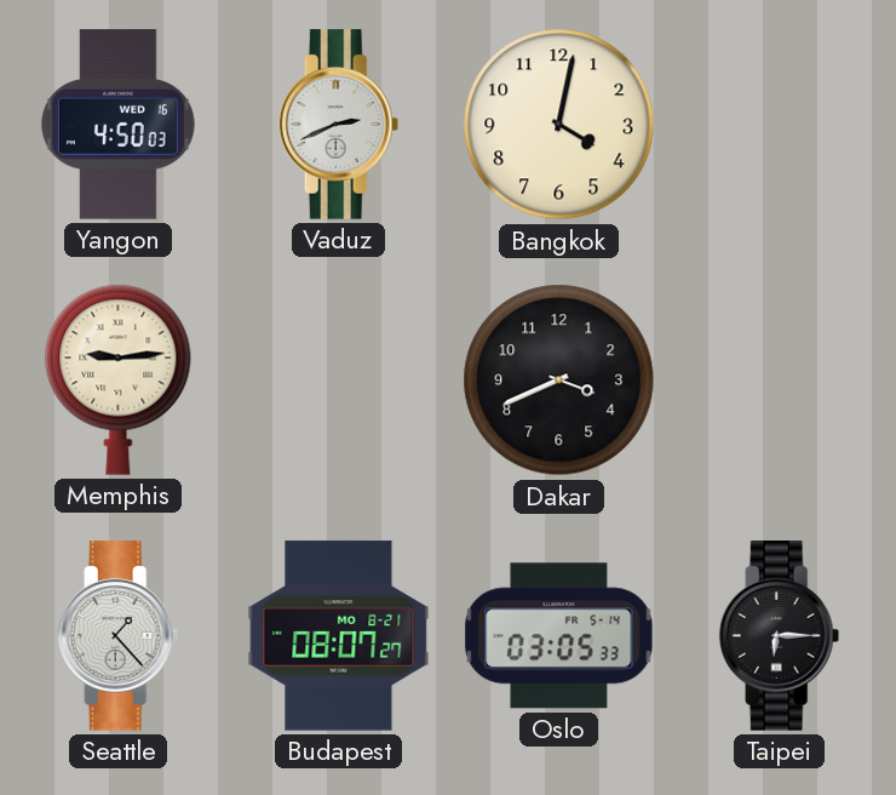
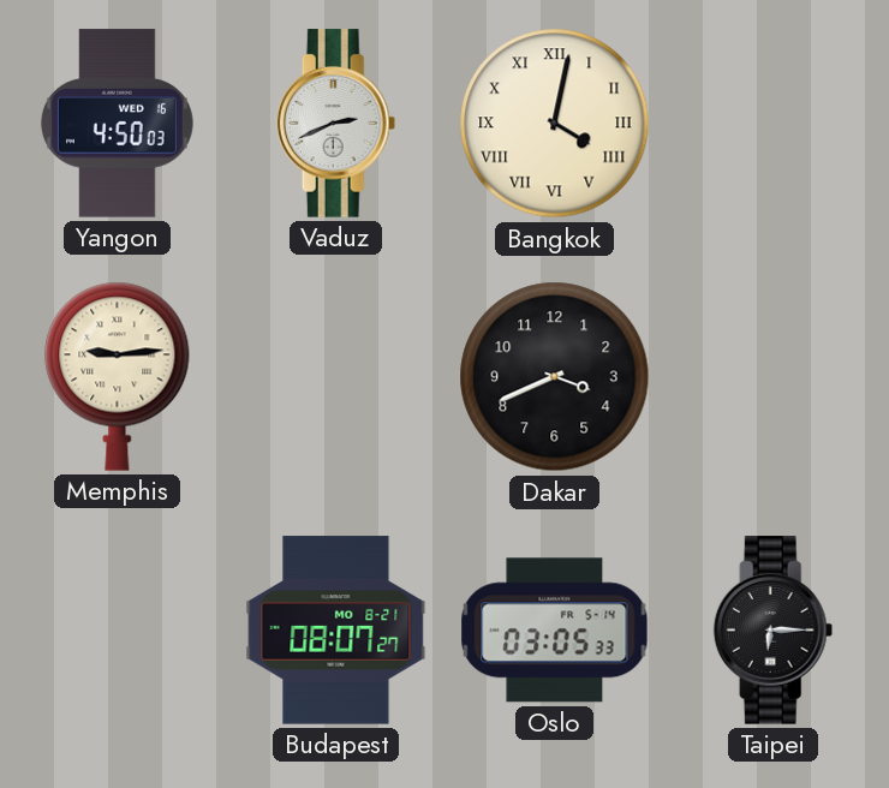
Bangkok numerals: Arabic -> Roman
Seattle: 1:23 -> none
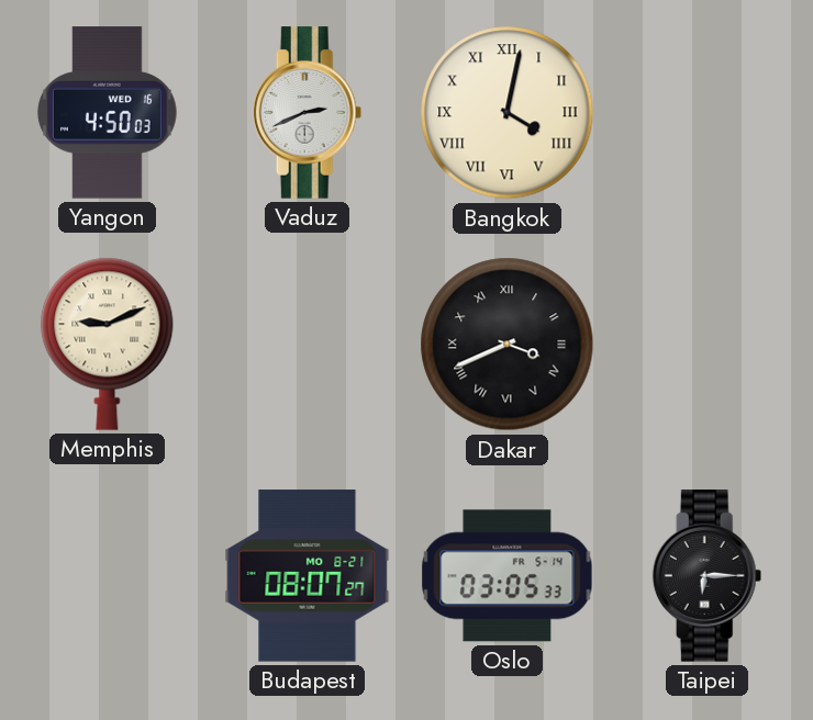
Memphis: 9:14 -> 9:11
Dakar numerals: Arabic -> Roman
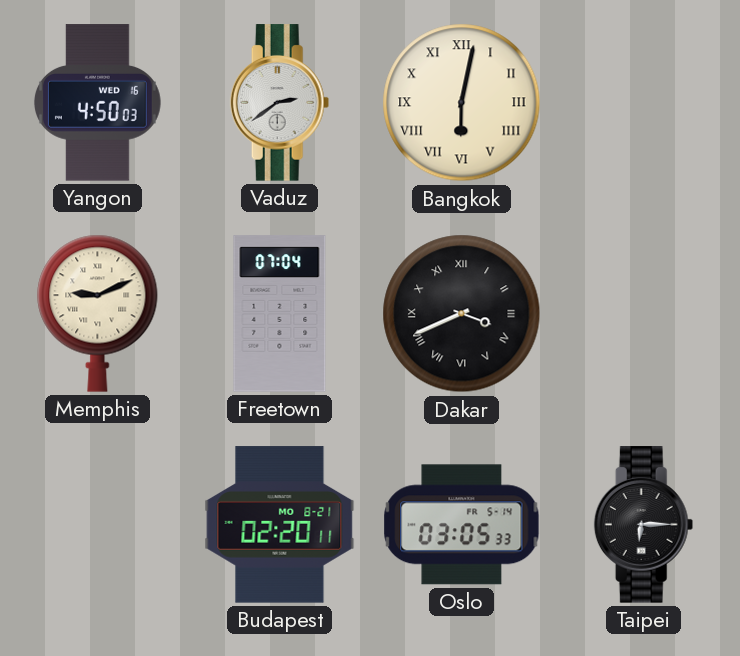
Vaduz: 2:41 -> 2:39
Bangkok: 4:02 -> 6:02
Freetown: none -> 07:04
Budapest: 08:07 -> 02:20
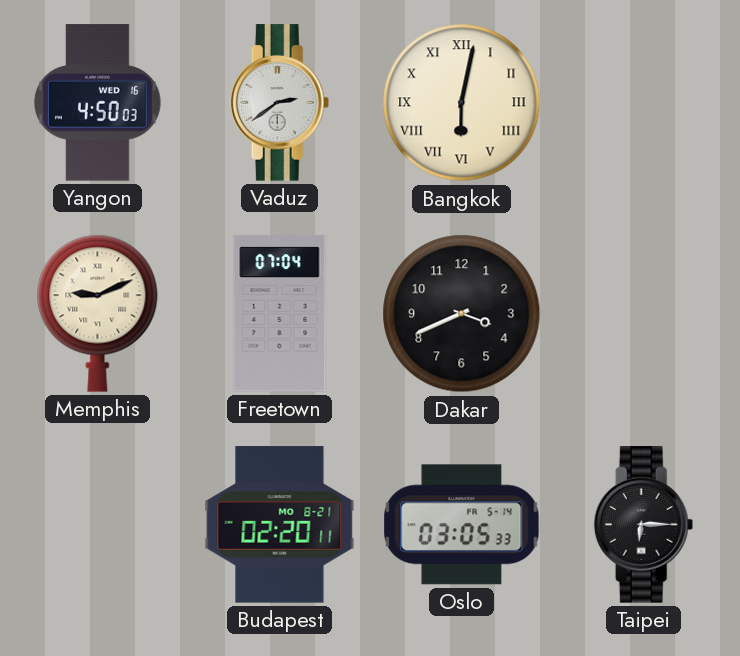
Dakar numerals: Roman -> Arabic
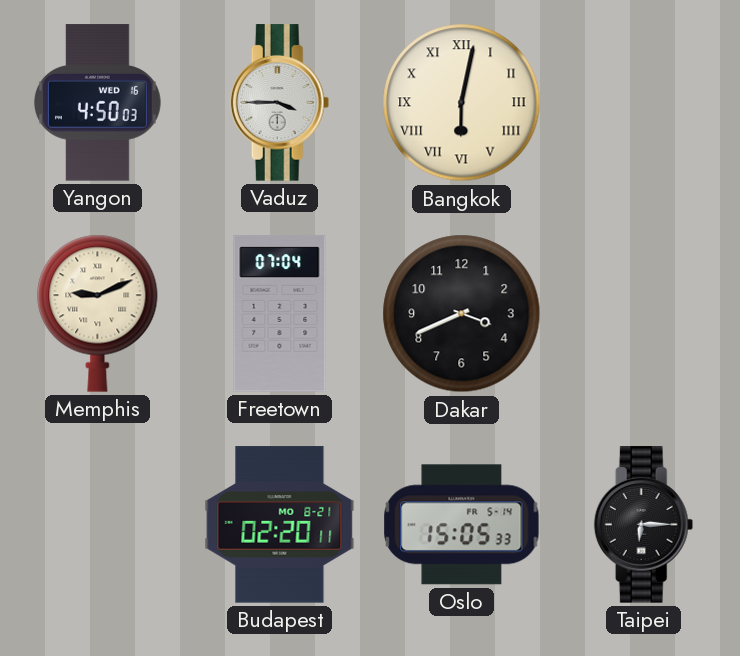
Vaduz: 2:39 -> 3:45
Oslo: 03:05 -> 15:05
